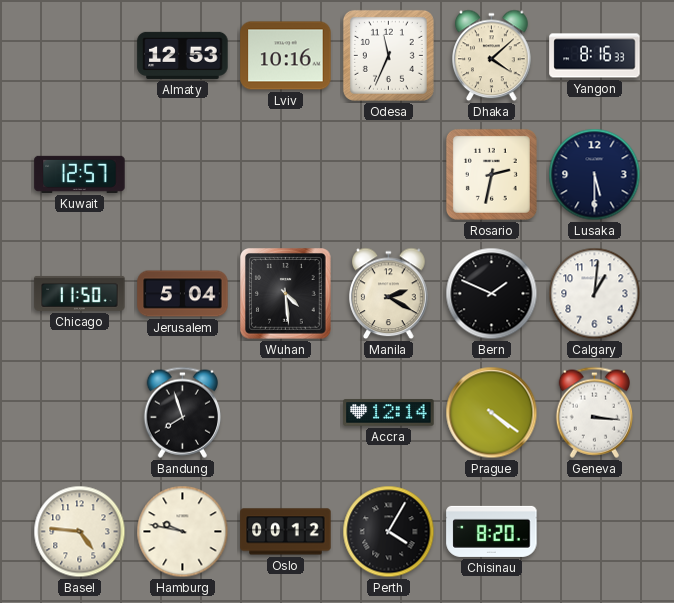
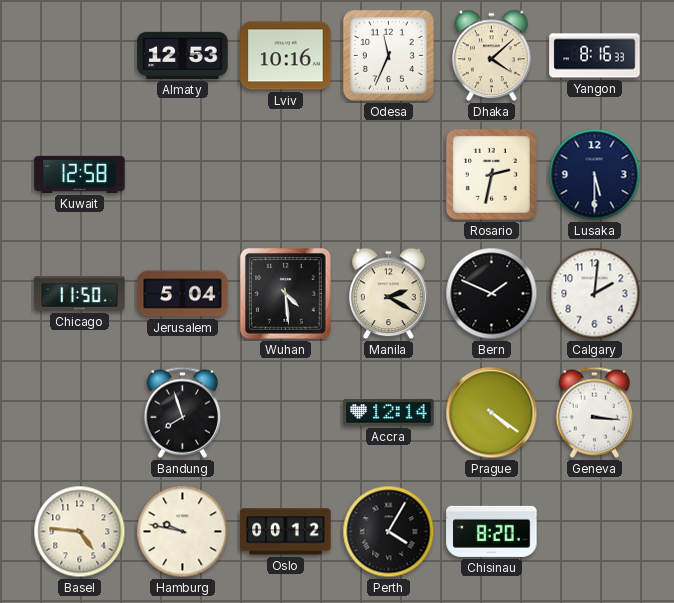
Kuwait: 12:57 -> 12:58
Calgary: 1:01 -> 2:01
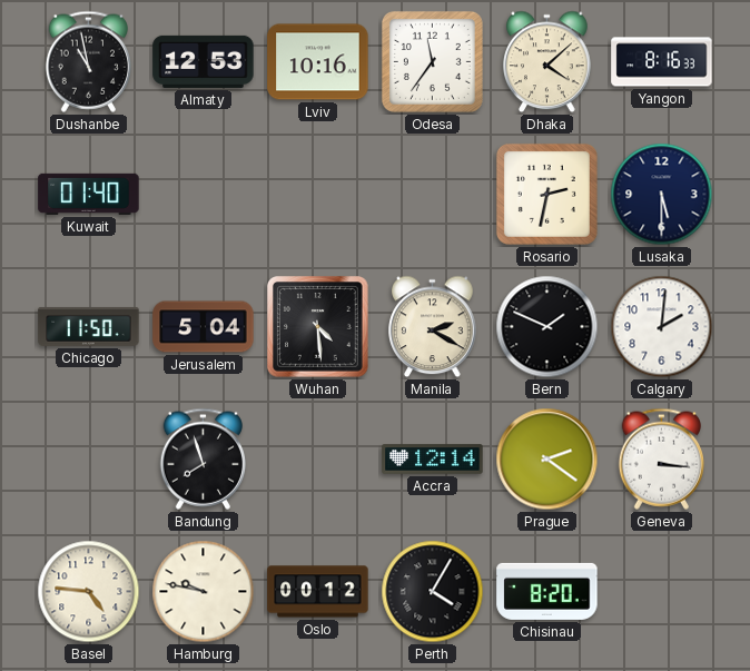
Dushanbe: none -> 10:58
Odesa: 11:34 -> 11:36
Kuwait: 12:58 -> 01:40
Prague: 4:21 -> 2:21
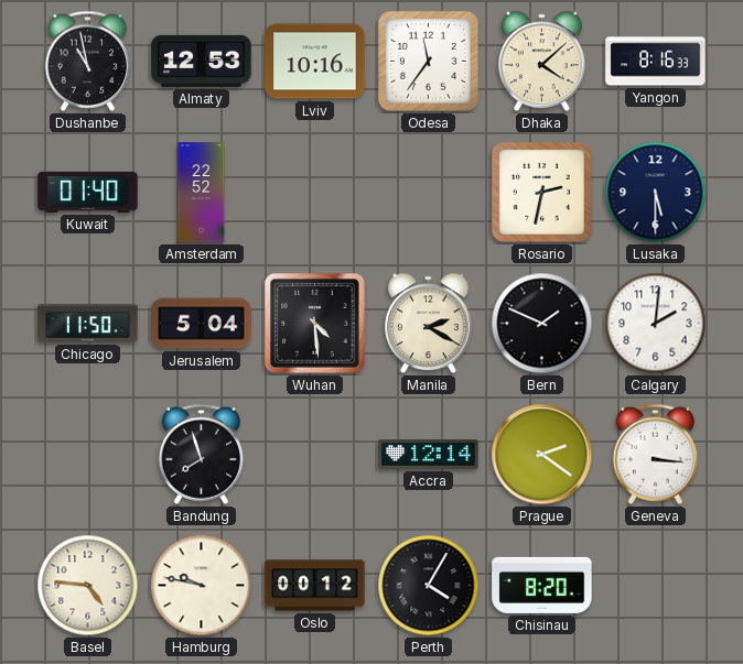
Amsterdam: none -> 22:52
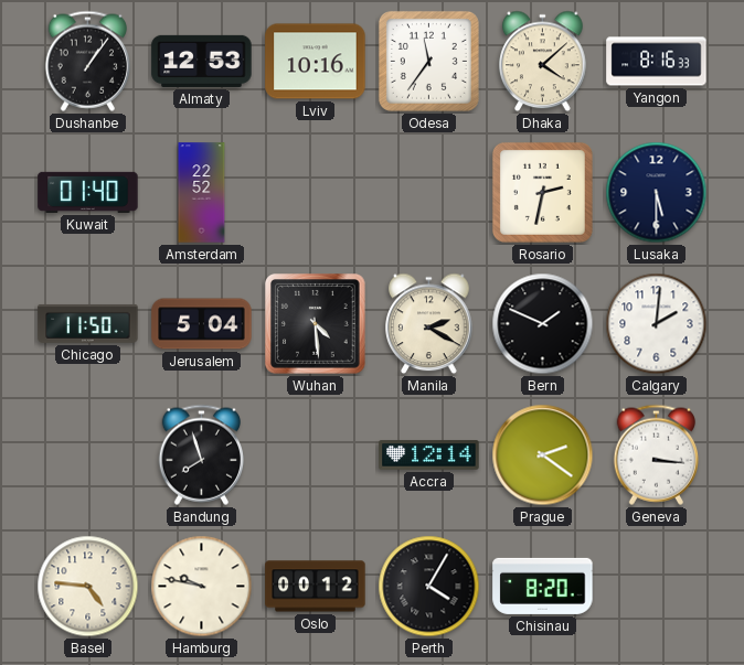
Dushanbe: 10:58 -> 1:06
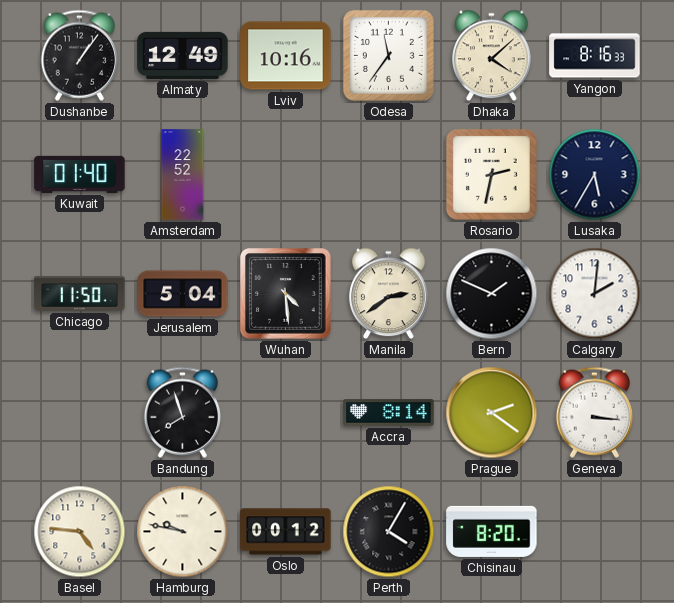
Almaty: 12:53 -> 12:49
Lusaka: 5:30 -> 5:35
Manila: 2:20 -> 2:39
Accra: 12:14 -> 8:14
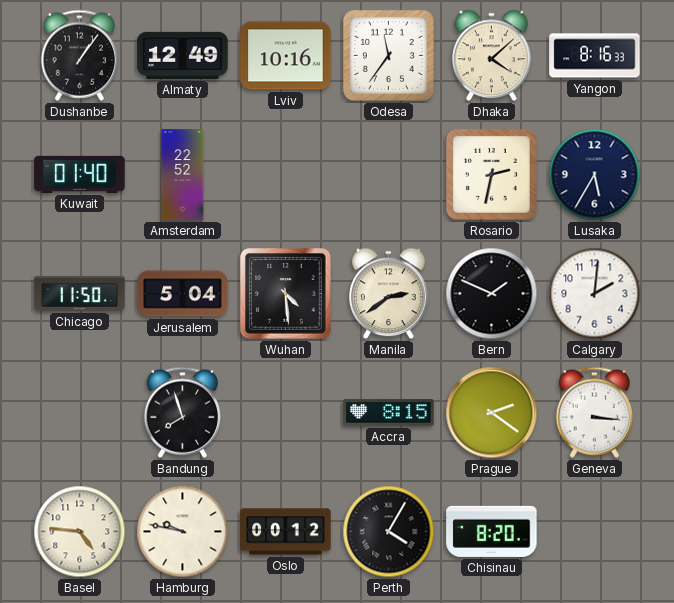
Accra: 8:14 -> 8:15
